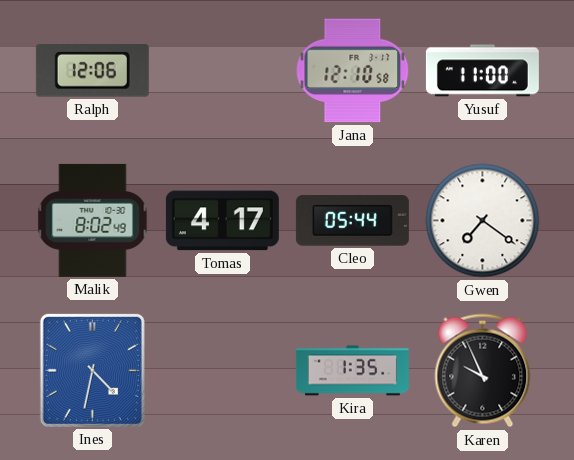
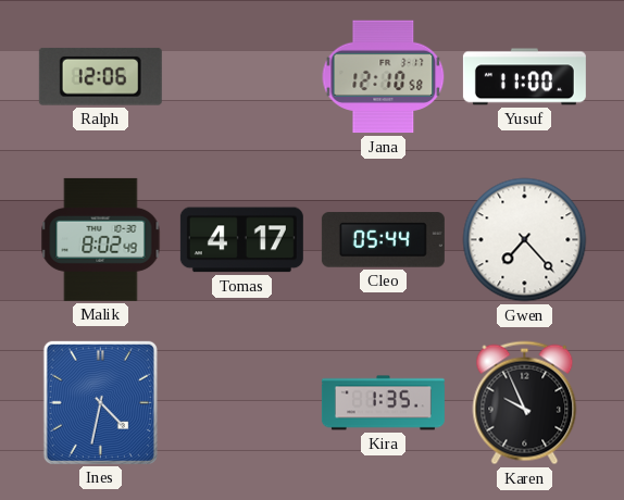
Gwen: 7:21 -> 7:23
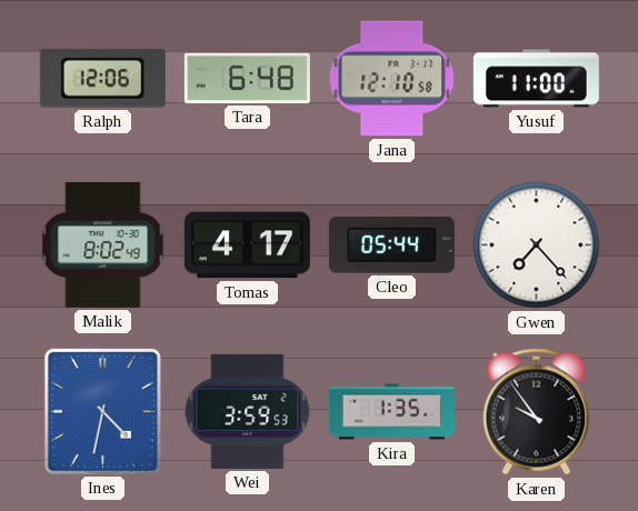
Tara: none -> 6:48
Wei: none -> 3:59
Karen: 9:56 -> 9:54
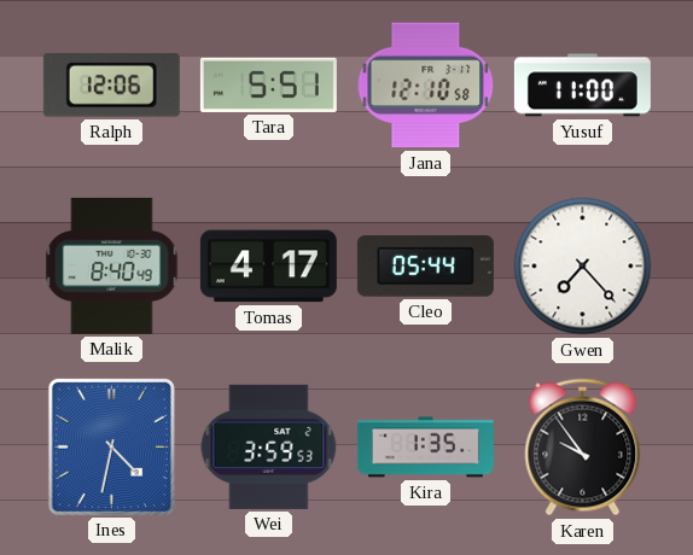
Tara: 6:48 -> 5:51
Malik: 8:02 -> 8:40
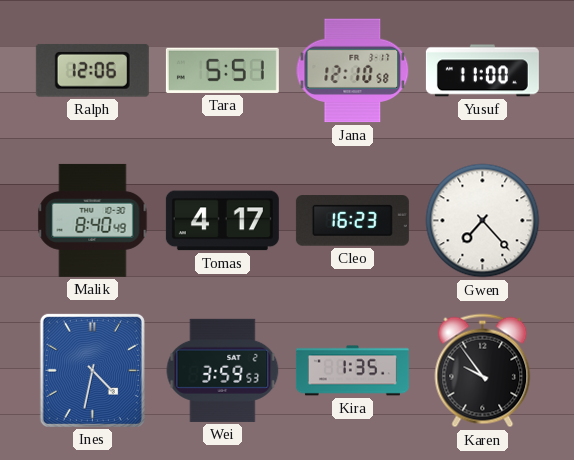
Cleo: 05:44 -> 16:23
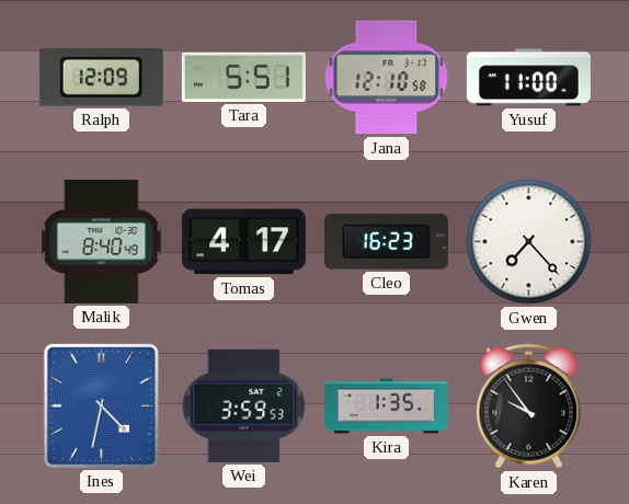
Ralph: 12:06 -> 12:09
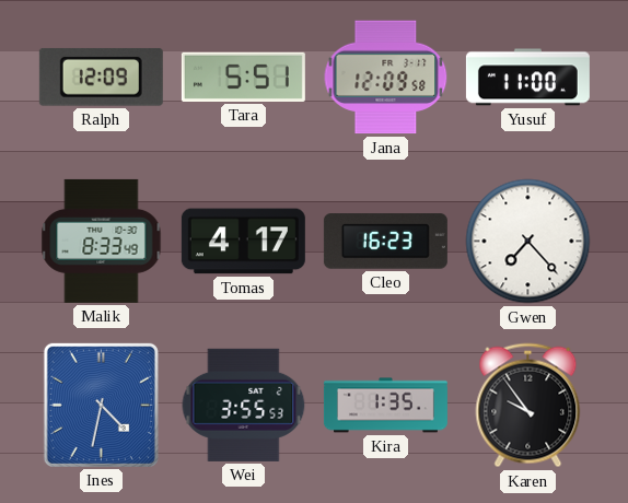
Jana: 12:10 -> 12:09
Malik: 8:40 -> 8:33
Wei: 3:59 -> 3:55
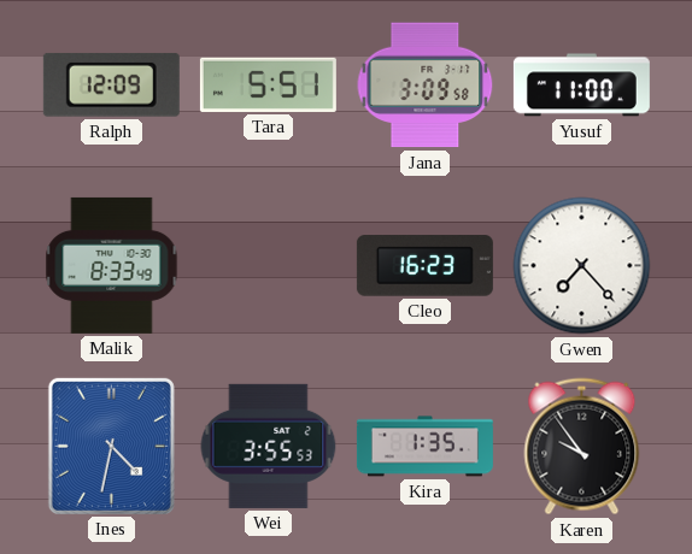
Jana: 12:09 -> 3:09
Tomas: 4:17 -> none
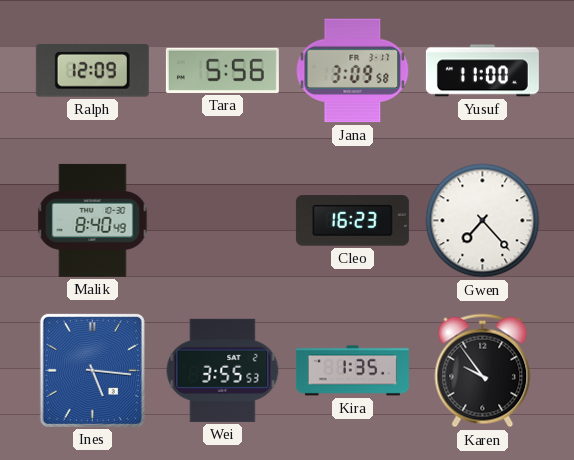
Tara: 5:51 -> 5:56
Malik: 8:33 -> 8:40
Ines: 4:32 -> 5:16
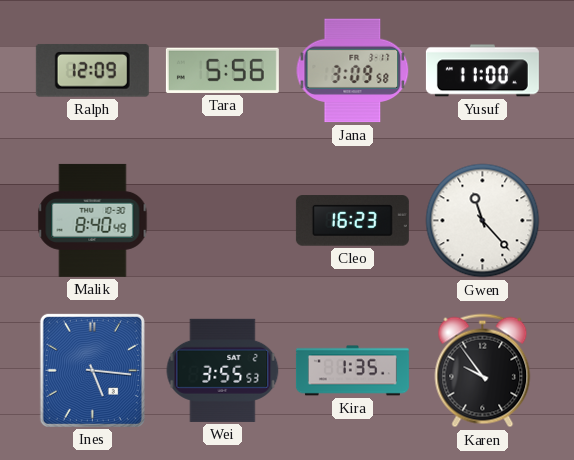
Gwen: 7:23 -> 11:23
